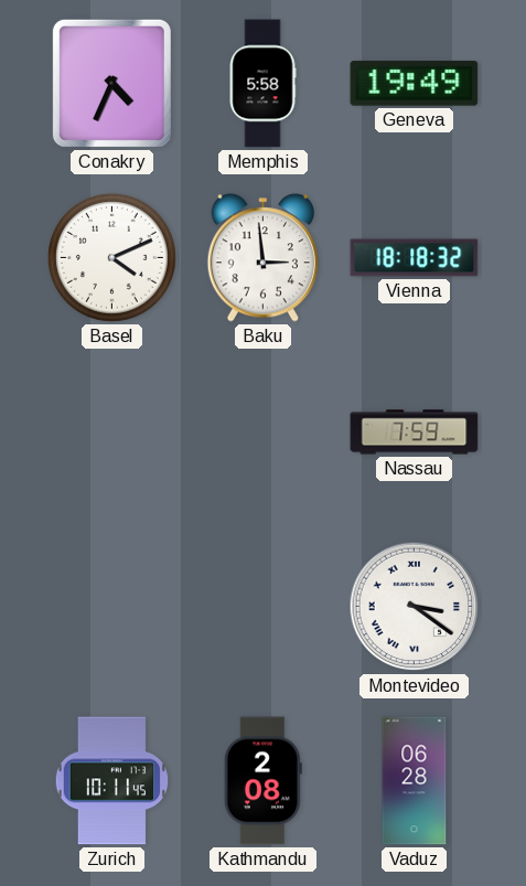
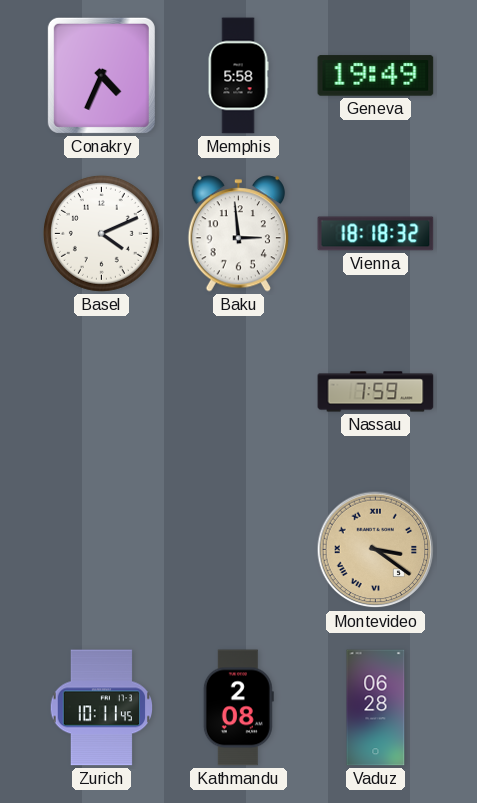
Montevideo dial: white -> champagne
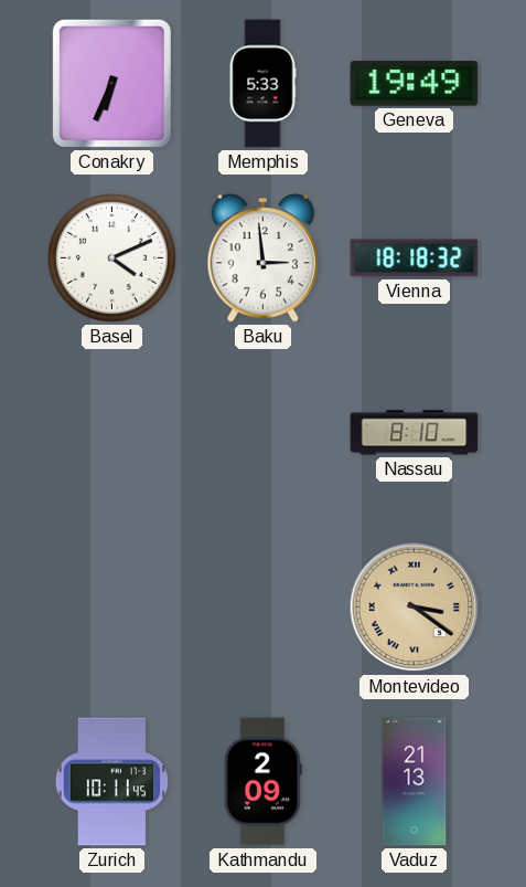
Conakry: 4:34 -> 6:34
Memphis: 5:58 -> 5:33
Nassau: 7:59 -> 8:10
Kathmandu: 2:08 -> 2:09
Vaduz: 06:28 -> 21:13
